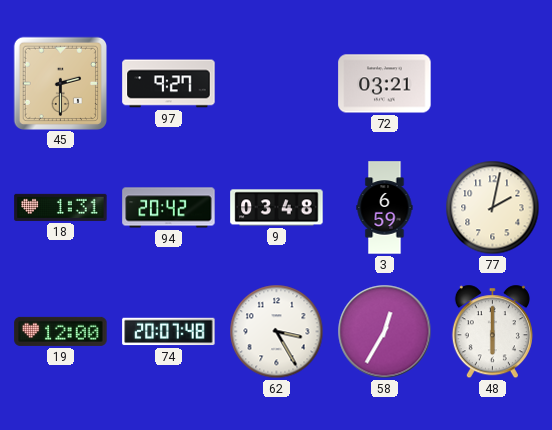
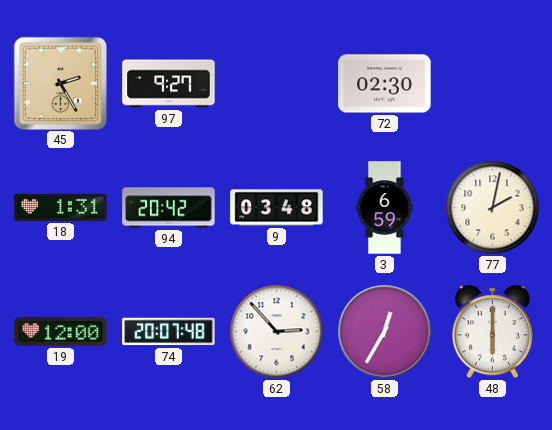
45: 2:30 -> 2:25
72: 03:21 -> 02:30
62: 3:25 -> 2:53
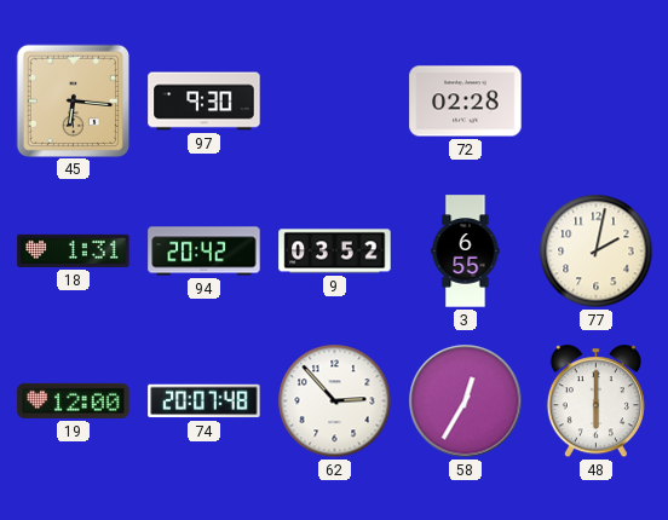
45: 2:25 -> 6:16
97: 9:27 -> 9:30
72: 02:30 -> 02:28
9: 03:48 -> 03:52
3: 6:59 -> 6:55
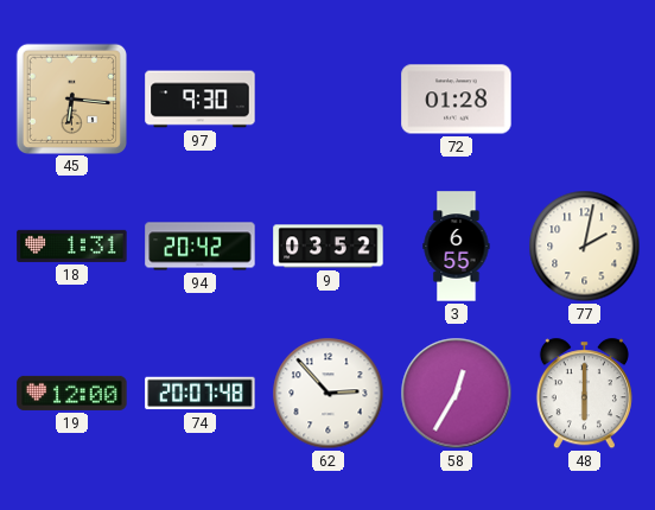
72: 02:28 -> 01:28
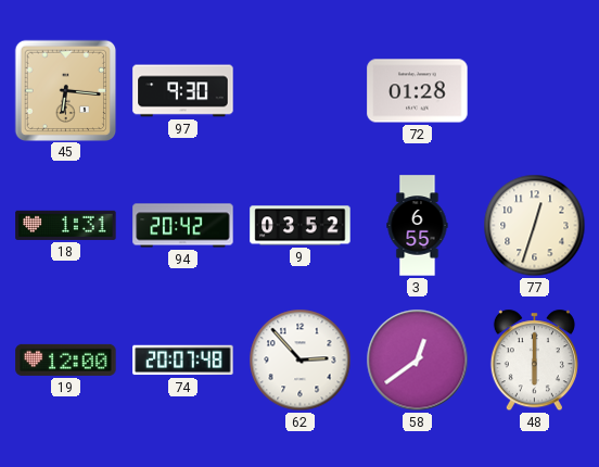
77: 2:02 -> 12:33
58: 12:35 -> 12:39
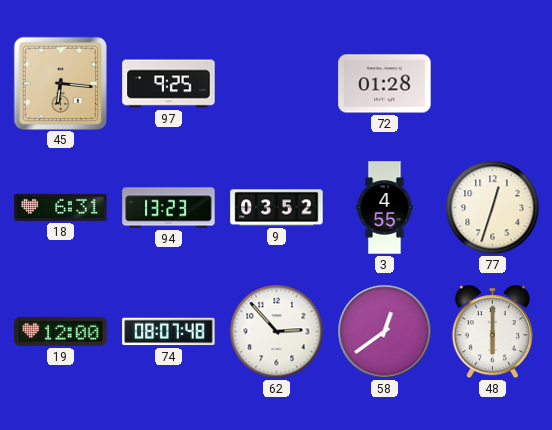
97: 9:30 -> 9:25
18: 1:31 -> 6:31
94: 20:42 -> 13:23
3: 6:55 -> 4:55
74: 20:07 -> 08:07
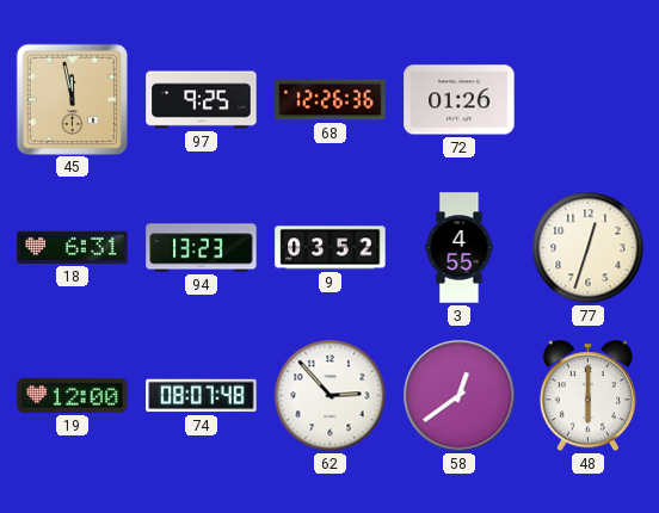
45: 6:16 -> 11:58
68: none -> 12:26
72: 01:28 -> 01:26
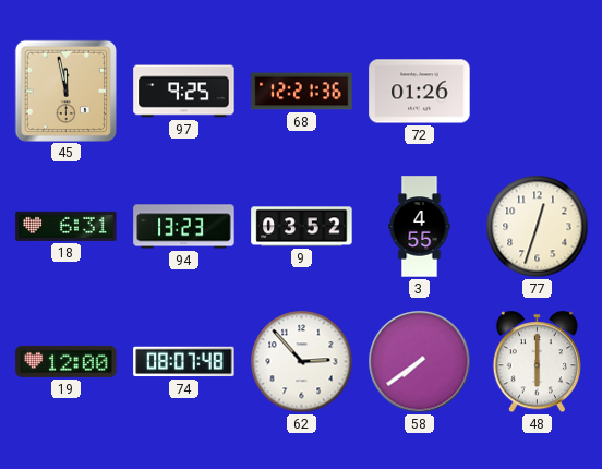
68: 12:26 -> 12:21
58: 12:39 -> 7:39
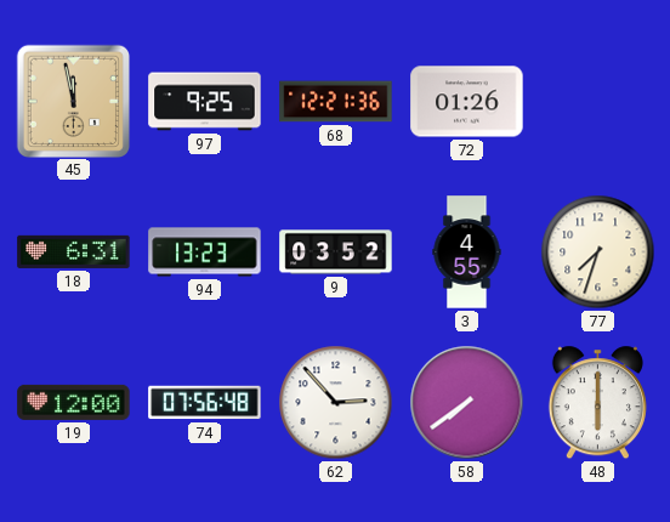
77: 12:33 -> 7:33
74: 08:07 -> 07:56
